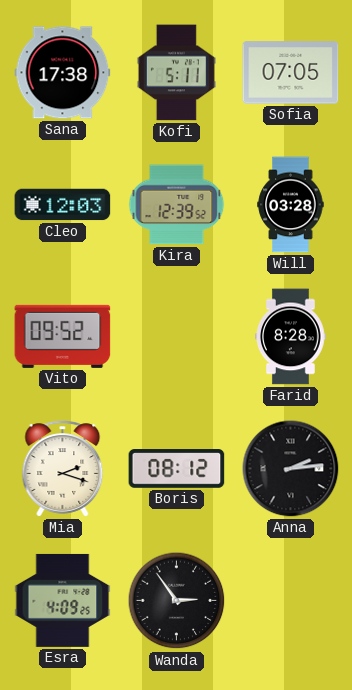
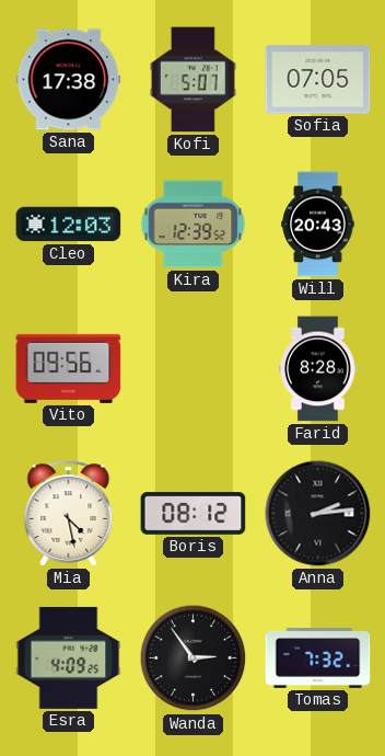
Kofi: 5:11 -> 5:07
Will: 03:28 -> 20:43
Vito: 09:52 -> 09:56
Mia: 2:18 -> 4:28
Tomas: none -> 7:32
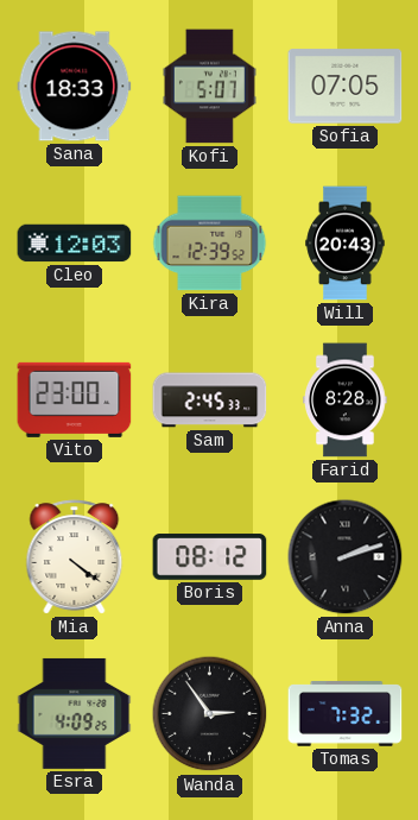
Sana: 17:38 -> 18:33
Vito: 09:56 -> 23:00
Sam: none -> 2:45
Mia: 4:28 -> 4:21
Anna: 2:14 -> 2:12
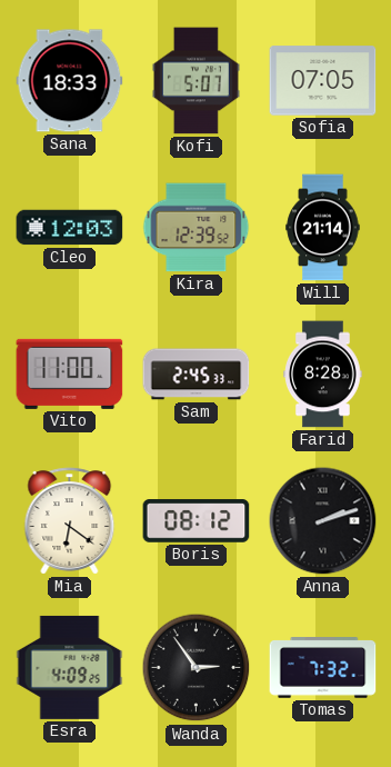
Will: 20:43 -> 21:14
Vito: 23:00 -> 11:00
Mia: 4:21 -> 6:21
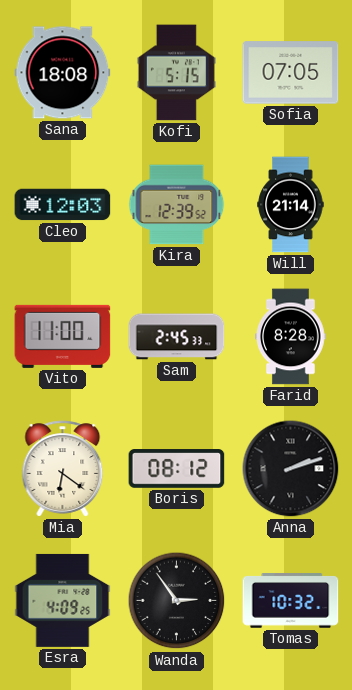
Sana: 18:33 -> 18:08
Kofi: 5:07 -> 5:15
Tomas: 7:32 -> 10:32
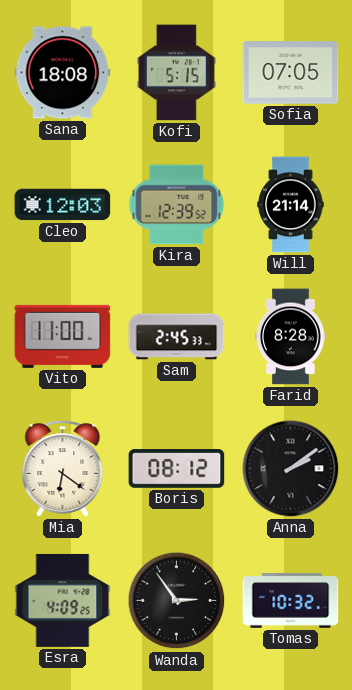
Anna: 2:12 -> 2:09
